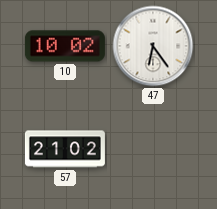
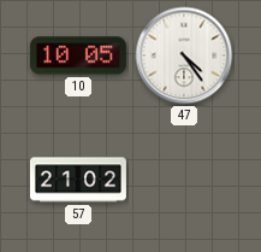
10: 10:02 -> 10:05
47: 6:24 -> 4:24
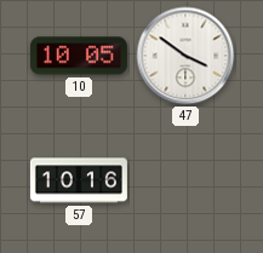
47: 4:24 -> 3:51
57: 21:02 -> 10:16
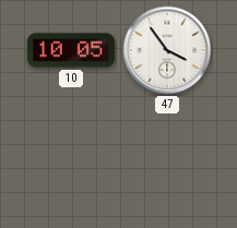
47: 3:51 -> 3:54
57: 10:16 -> none
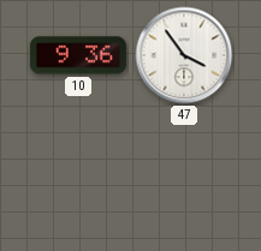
10: 10:05 -> 9:36
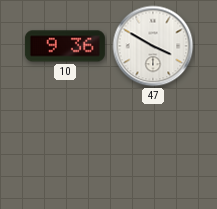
47: 3:54 -> 3:50
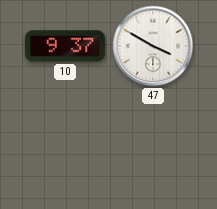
10: 9:36 -> 9:37
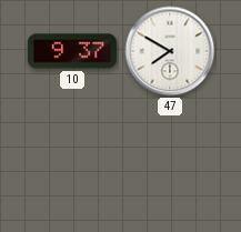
47: 3:50 -> 7:50
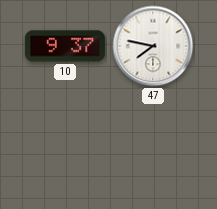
47: 7:50 -> 7:47
